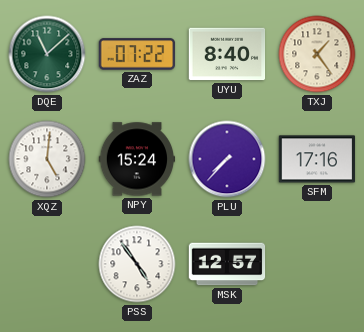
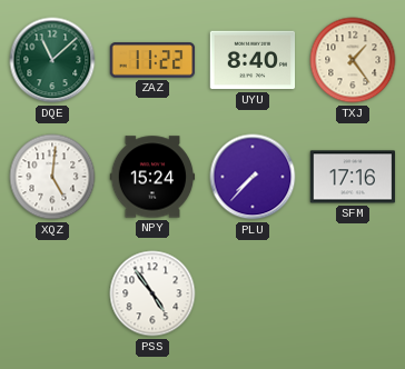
ZAZ: 07:22 -> 11:22
MSK: 12:57 -> none
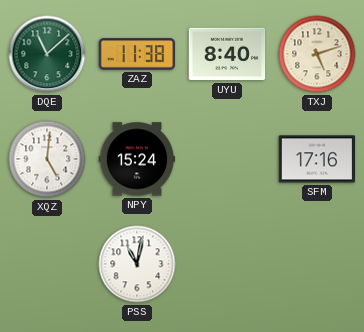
ZAZ: 11:22 -> 11:38
TXJ: 1:24 -> 5:12
PLU: 7:37 -> none
PSS: 4:54 -> 11:02
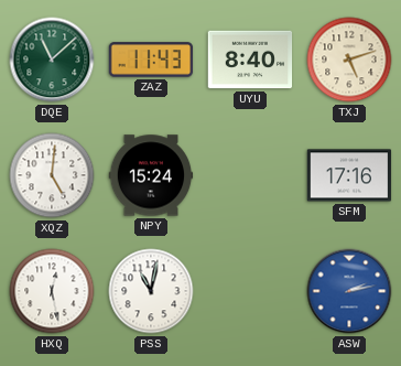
ZAZ: 11:38 -> 11:43
HXQ: none -> 12:28
ASW: none -> 2:13
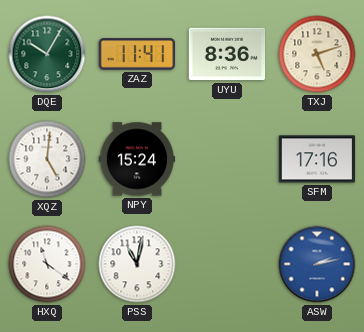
DQE: 11:08 -> 10:05
ZAZ: 11:43 -> 11:41
UYU: 8:40 -> 8:36
HXQ: 12:28 -> 11:21
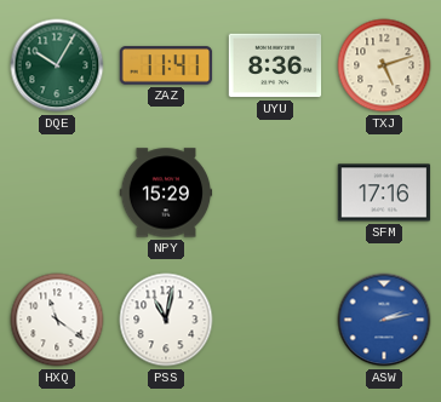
XQZ: 5:01 -> none
NPY: 15:24 -> 15:29
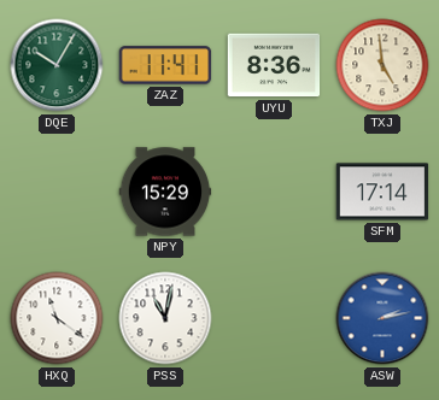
TXJ: 5:12 -> 4:59
SFM: 17:16 -> 17:14
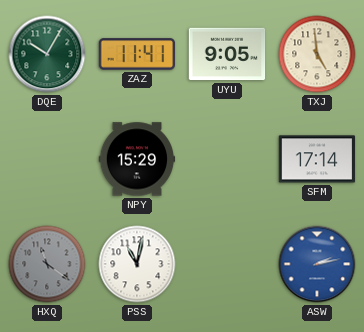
UYU: 8:36 -> 9:05
HXQ dial: white -> grey
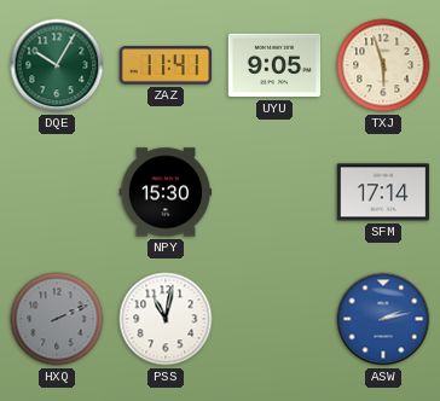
TXJ: 4:59 -> 5:57
NPY: 15:29 -> 15:30
HXQ: 11:21 -> 2:11
